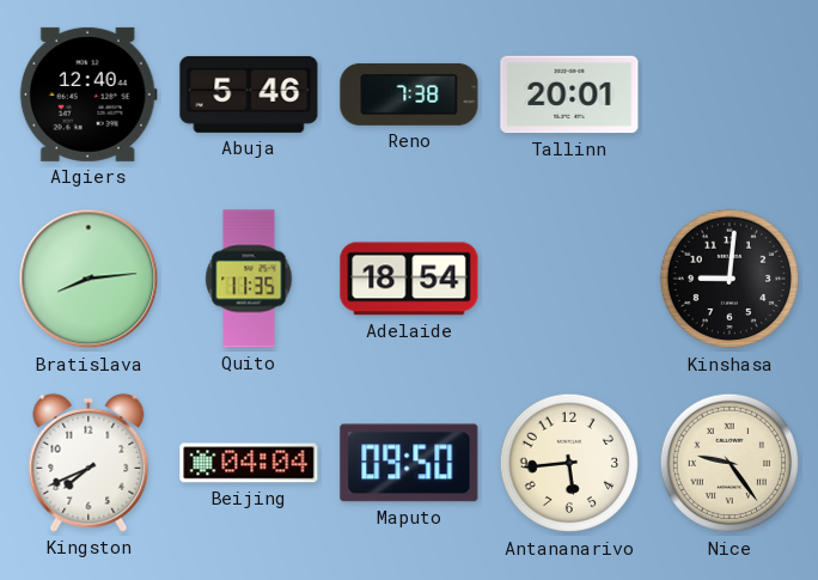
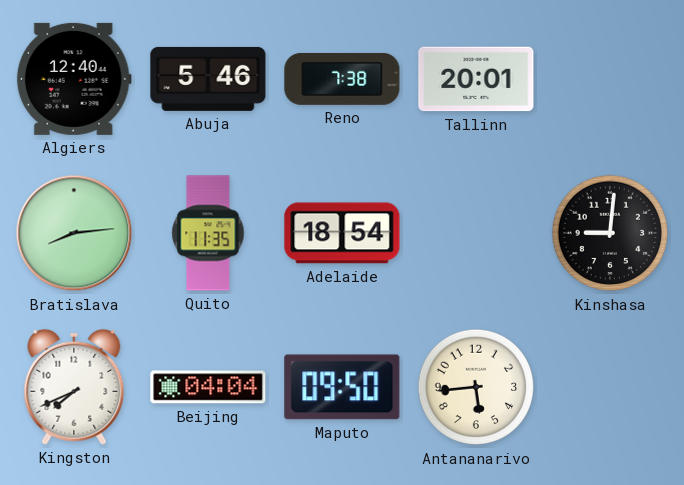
Nice: 9:24 -> none
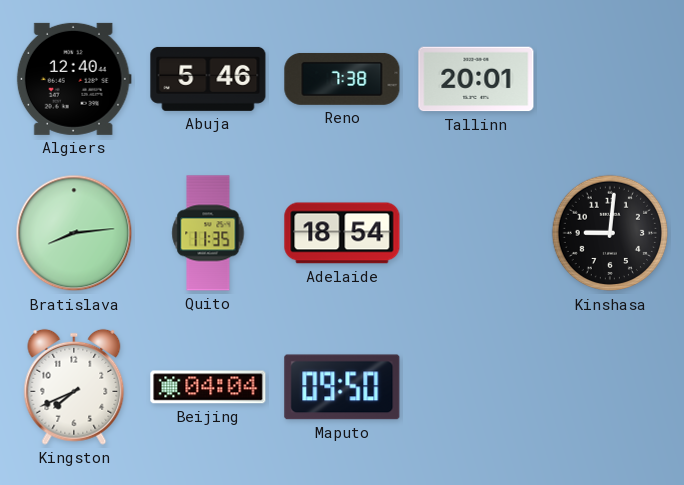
Antananarivo: 5:44 -> none
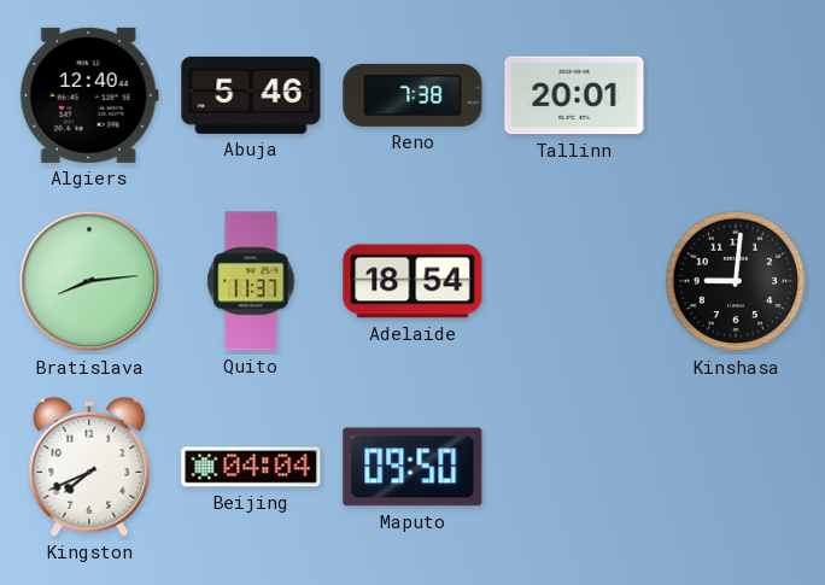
Quito: 11:35 -> 11:37
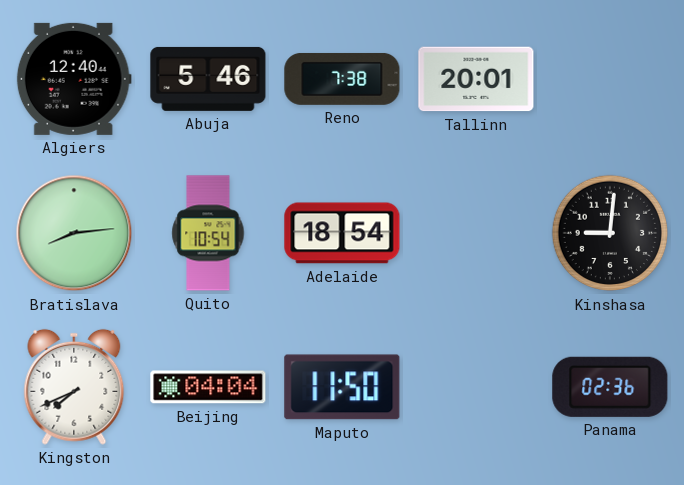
Quito: 11:37 -> 10:54
Maputo: 09:50 -> 11:50
Panama: none -> 02:36
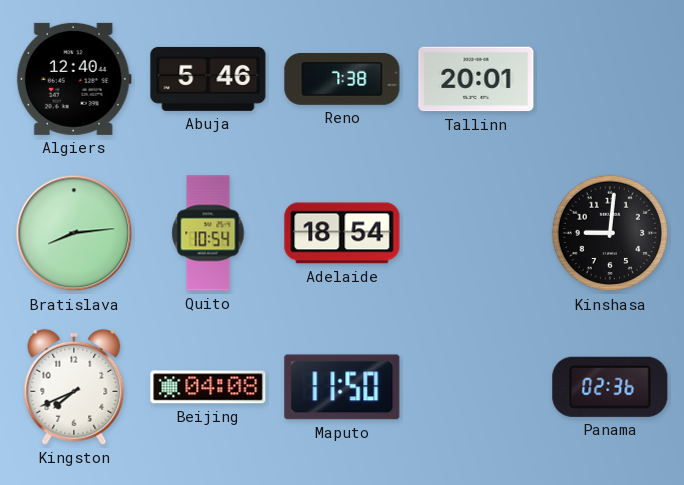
Beijing: 04:04 -> 04:08
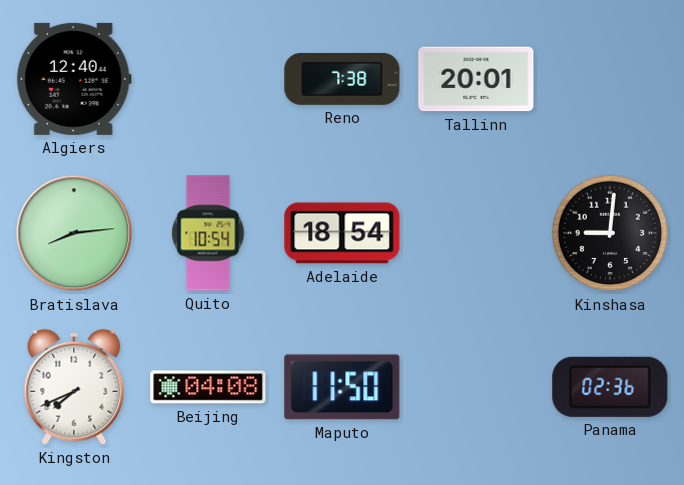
Abuja: 5:46 -> none
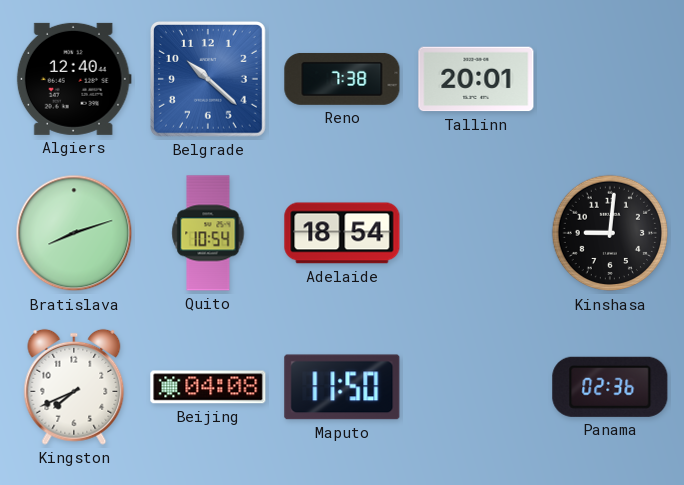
Belgrade: none -> 10:22
Bratislava: 8:14 -> 8:12
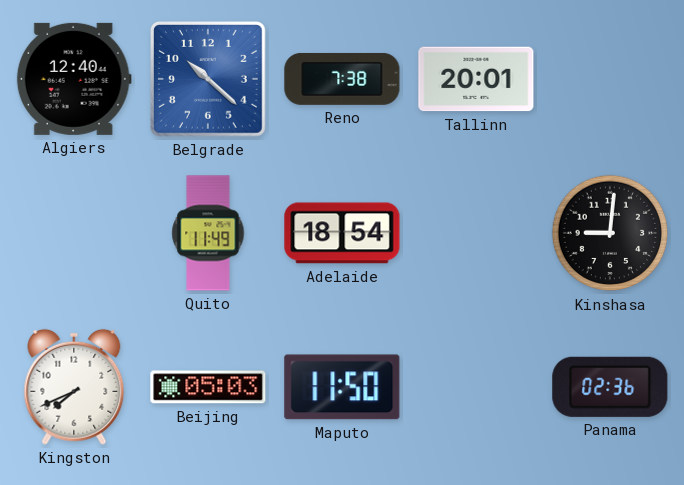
Bratislava: 8:12 -> none
Quito: 10:54 -> 11:49
Beijing: 04:08 -> 05:03
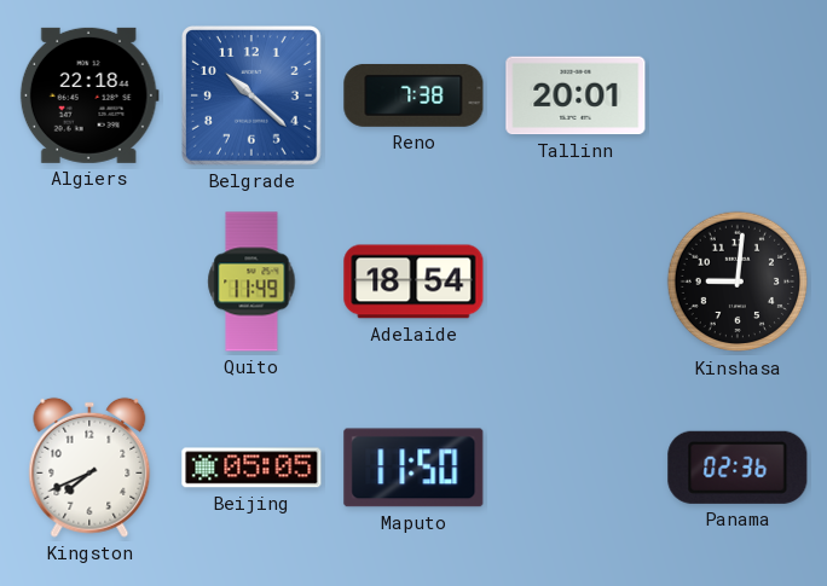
Algiers: 12:40 -> 22:18
Beijing: 05:03 -> 05:05
